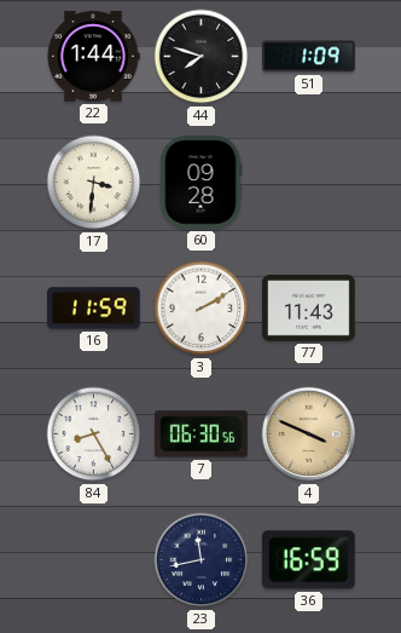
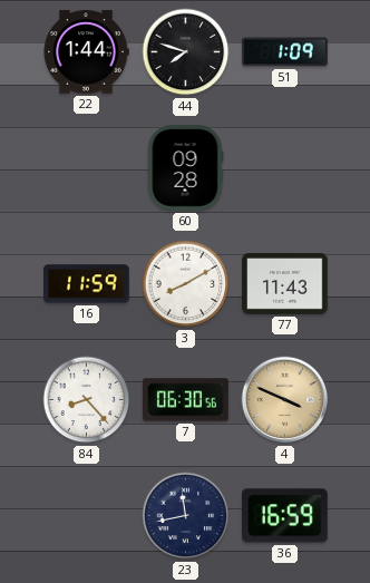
17: 3:31 -> none
3: 2:10 -> 8:10
84: 8:25 -> 8:23
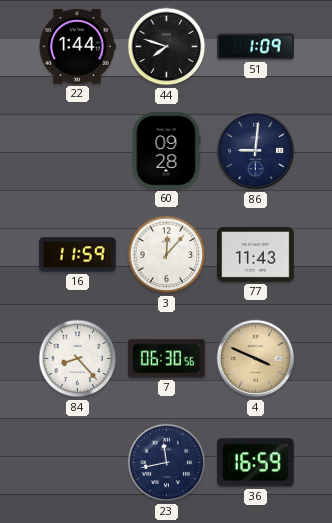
86: none -> 9:01
3: 8:10 -> 12:07
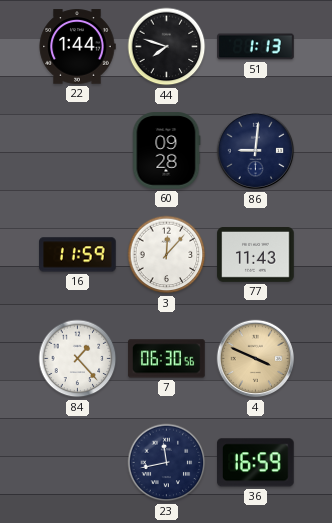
51: 1:09 -> 1:13
84: 8:23 -> 1:23
